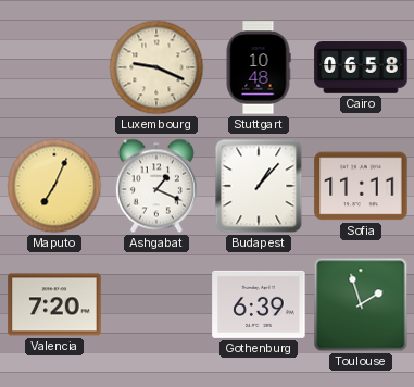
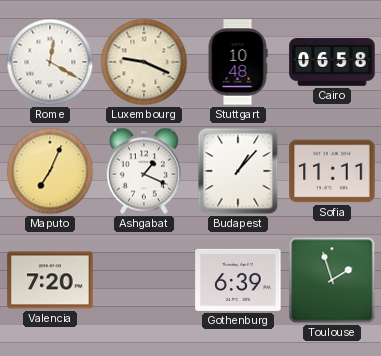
Rome: none -> 12:20
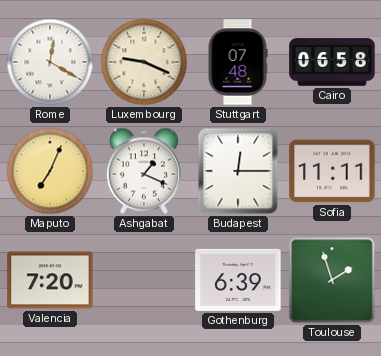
Stuttgart: 10:48 -> 07:48
Budapest: 1:07 -> 12:15
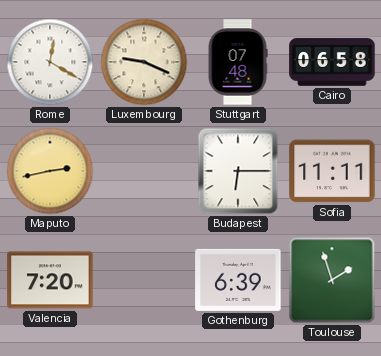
Maputo: 7:04 -> 2:43
Ashgabat: 1:19 -> none
Budapest: 12:15 -> 6:15
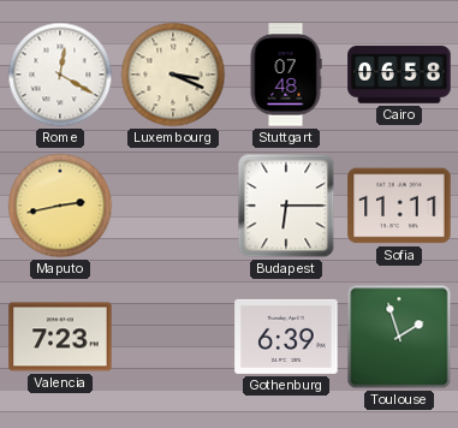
Luxembourg: 9:19 -> 3:19
Valencia: 7:20 -> 7:23
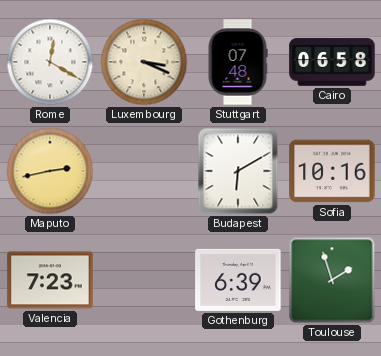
Budapest: 6:15 -> 6:10
Sofia: 11:11 -> 10:16
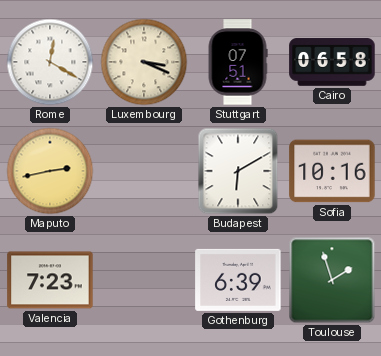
Stuttgart: 07:48 -> 07:51
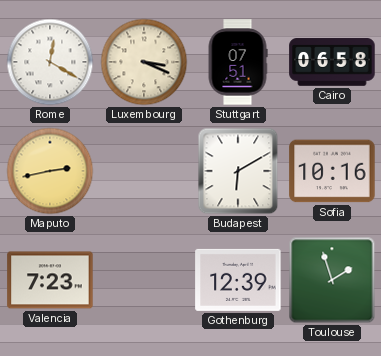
Gothenburg: 6:39 -> 12:39
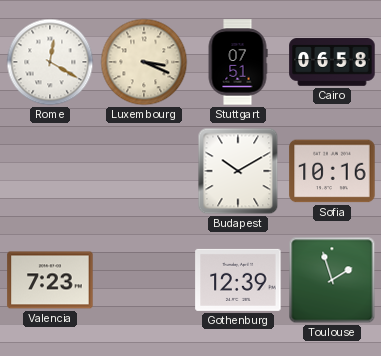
Maputo: 2:43 -> none
Budapest: 6:10 -> 10:10
